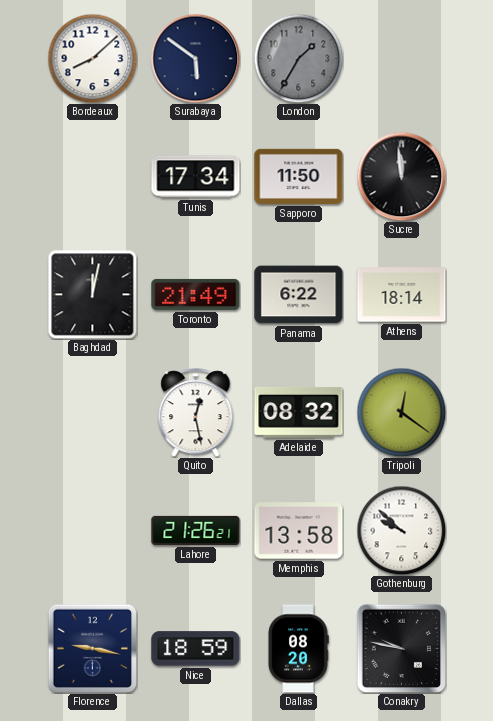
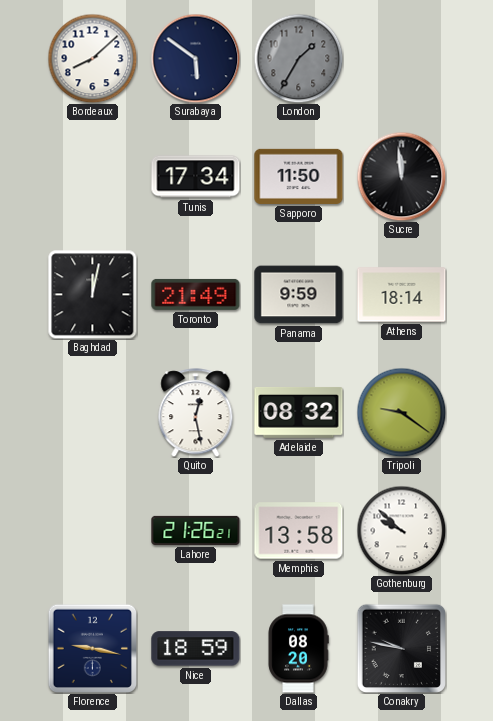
Panama: 6:22 -> 9:59
Tripoli: 12:21 -> 9:21
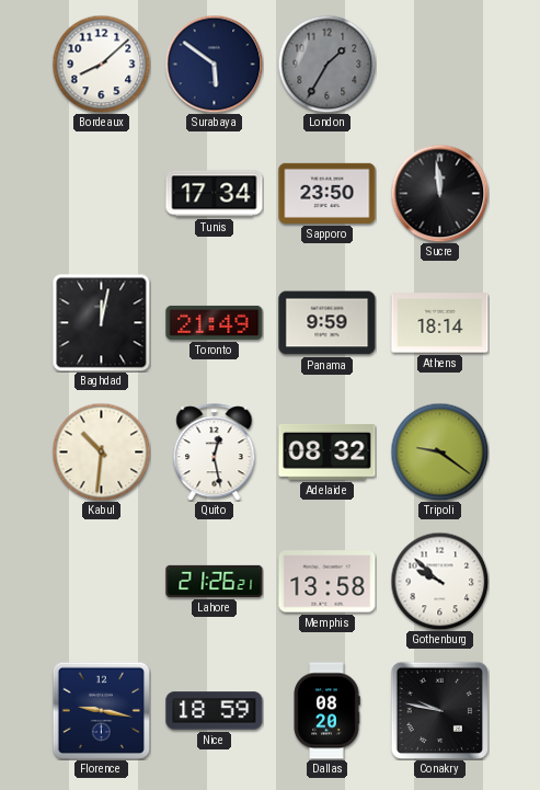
Sapporo: 11:50 -> 23:50
Kabul: none -> 10:31
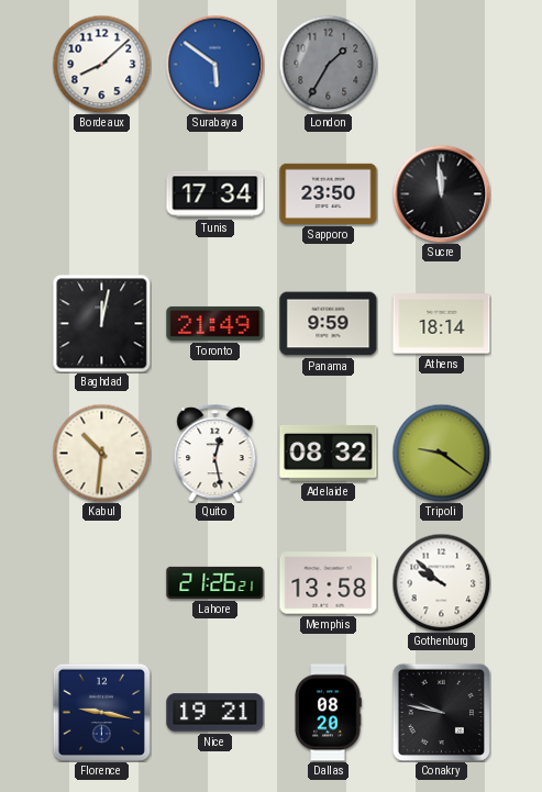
Surabaya dial: navy -> blue
Nice: 18:59 -> 19:21
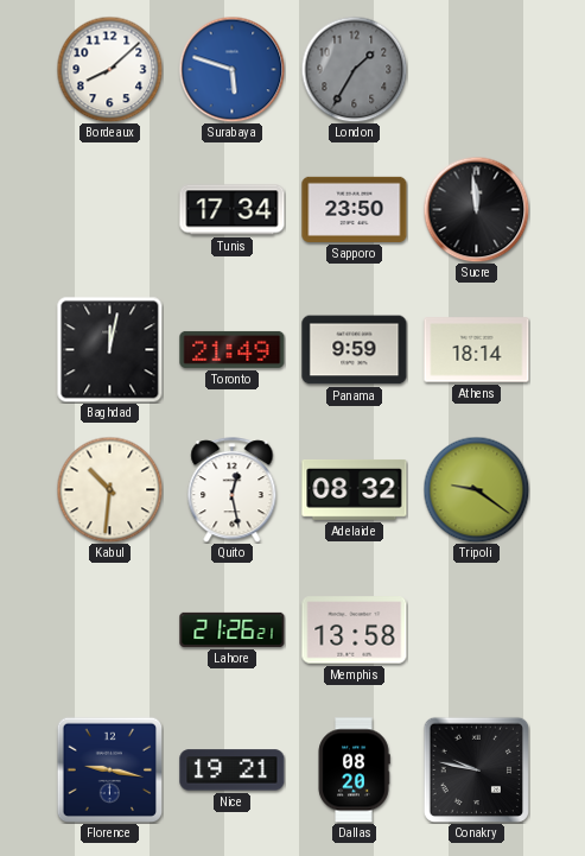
Surabaya: 5:51 -> 5:48
Gothenburg: 9:52 -> none
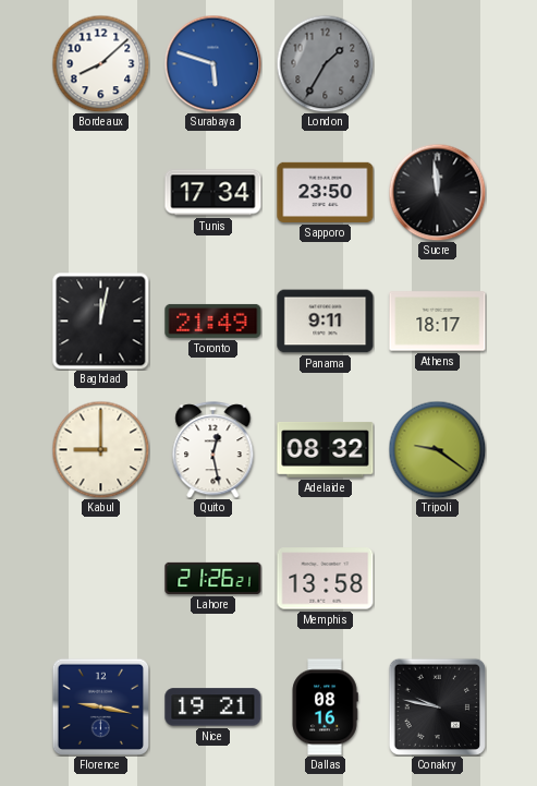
Panama: 9:59 -> 9:11
Athens: 18:14 -> 18:17
Kabul: 10:31 -> 9:00
Dallas: 08:20 -> 08:16
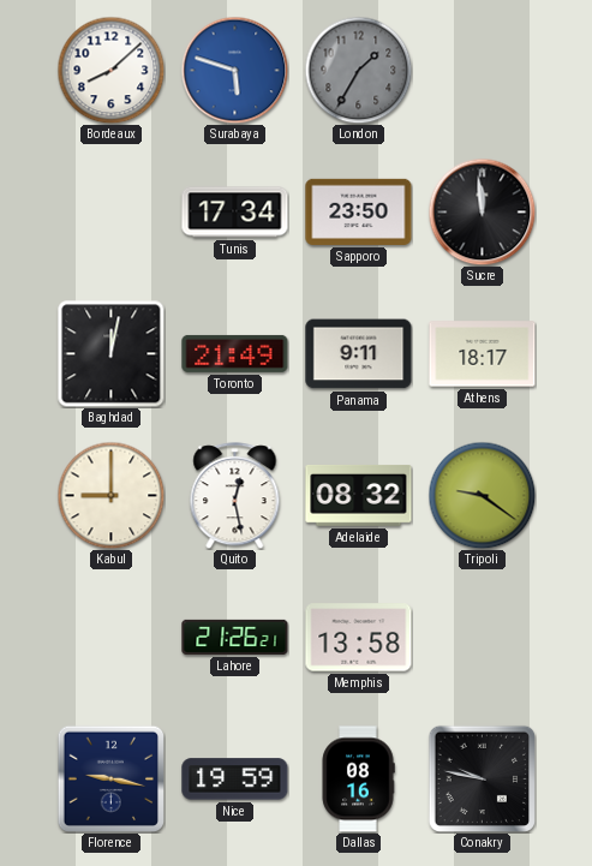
Nice: 19:21 -> 19:59
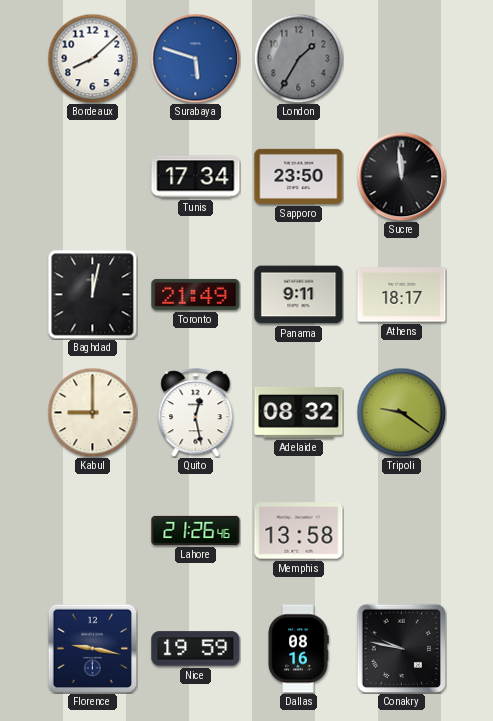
Lahore: 21:26:21 -> 21:26:46
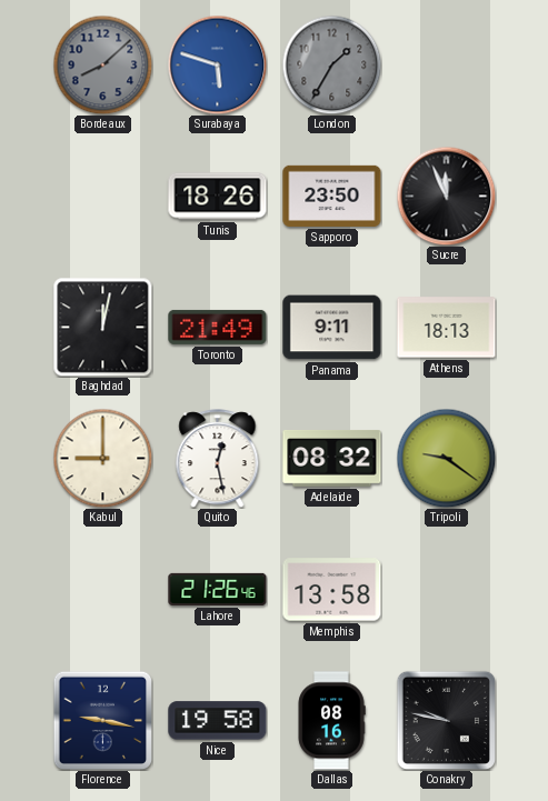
Bordeaux dial: white -> grey
Tunis: 17:34 -> 18:26
Sucre: 11:59 -> 11:56
Athens: 18:17 -> 18:13
Nice: 19:59 -> 19:58
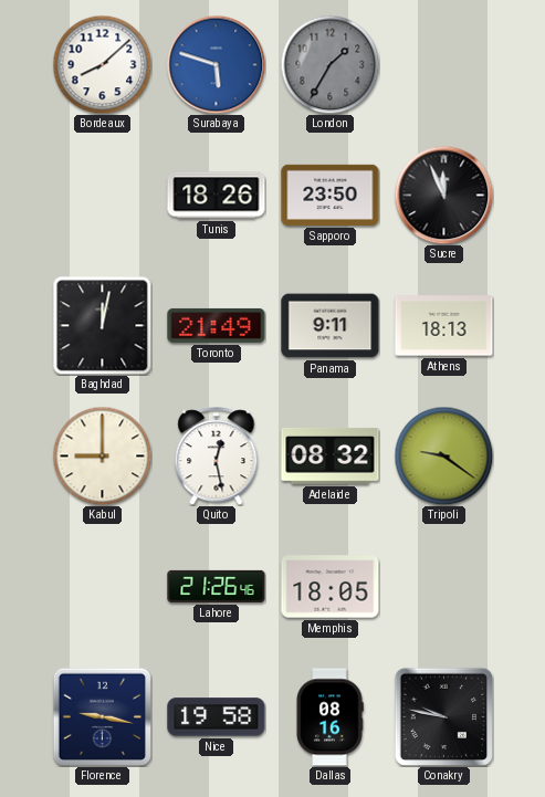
Bordeaux dial: grey -> white
Memphis: 13:58 -> 18:05
